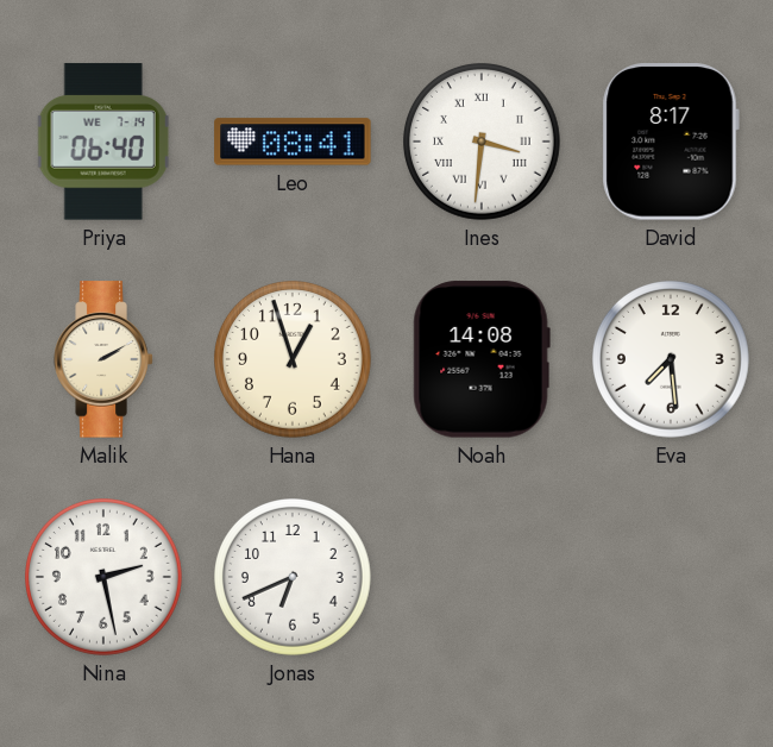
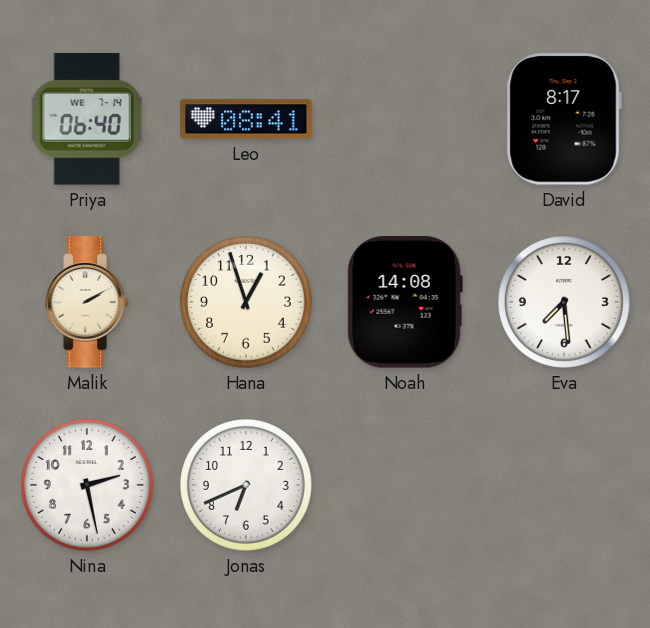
Ines: 3:31 -> none
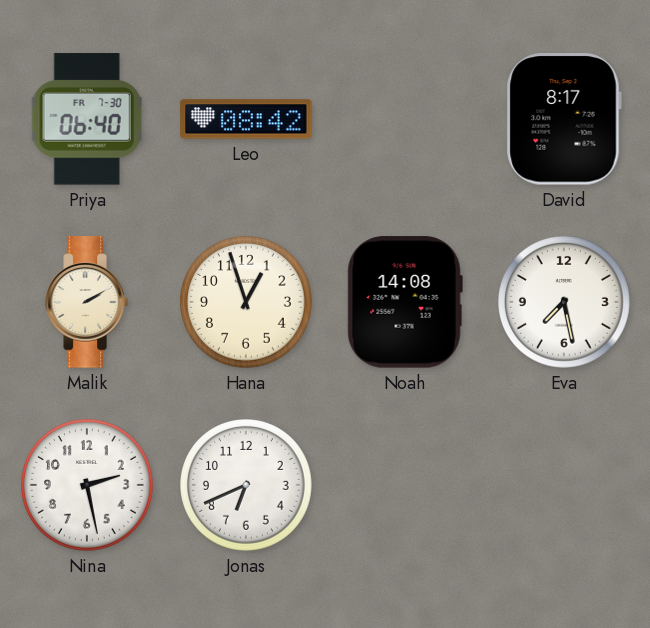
Priya date: WE 7-14 -> FR 7-30
Leo: 08:41 -> 08:42
Eva: 7:29 -> 7:28
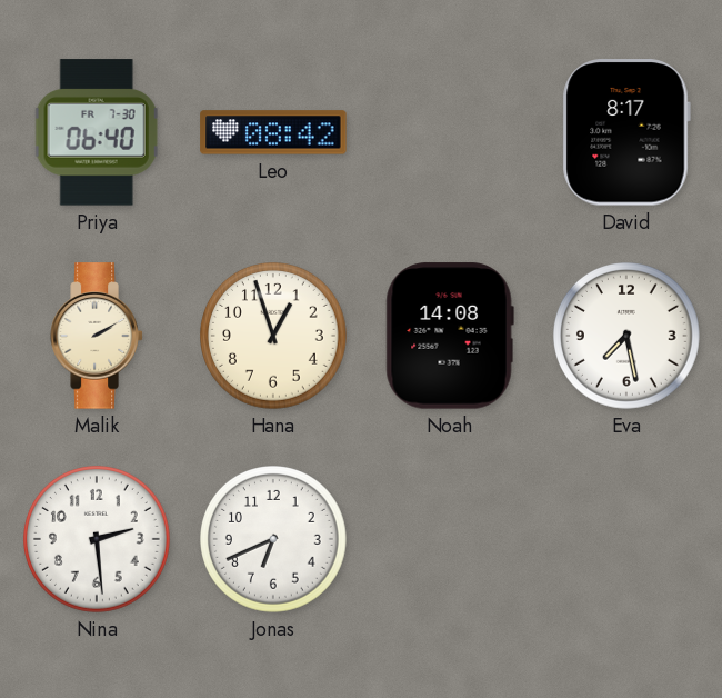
Nina: 2:28 -> 2:29
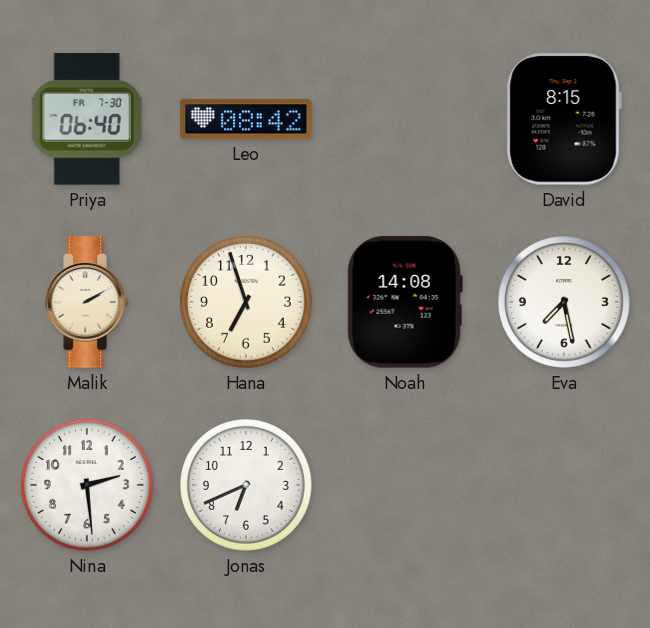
David: 8:17 -> 8:15
Hana: 12:57 -> 6:57
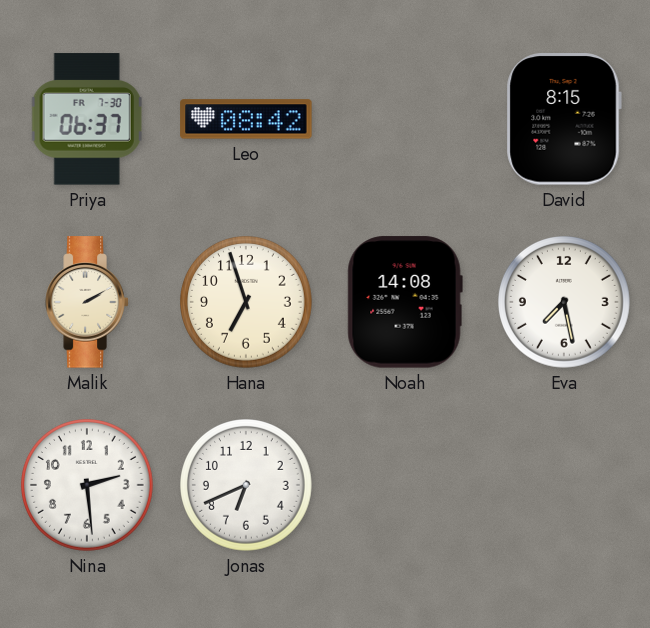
Priya: 06:40 -> 06:37
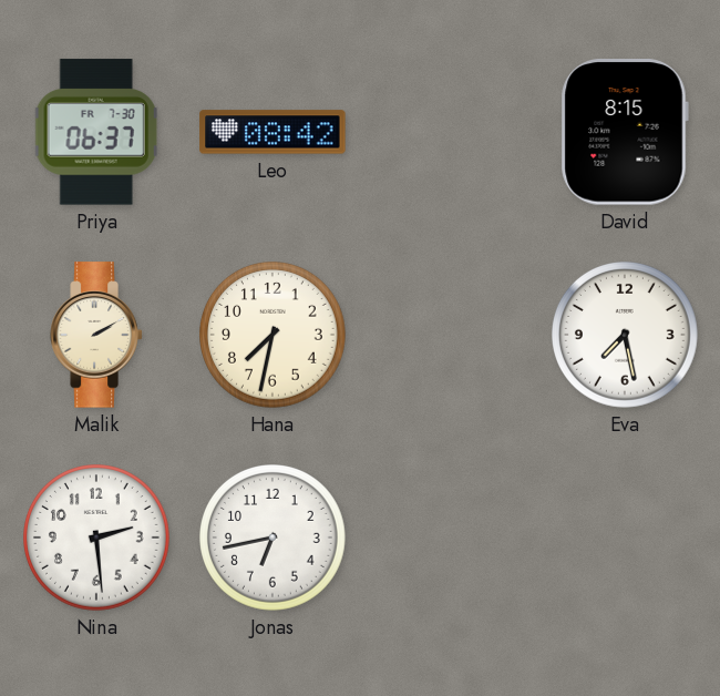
Hana: 6:57 -> 7:32
Noah: 14:08 -> none
Jonas: 6:41 -> 6:43
